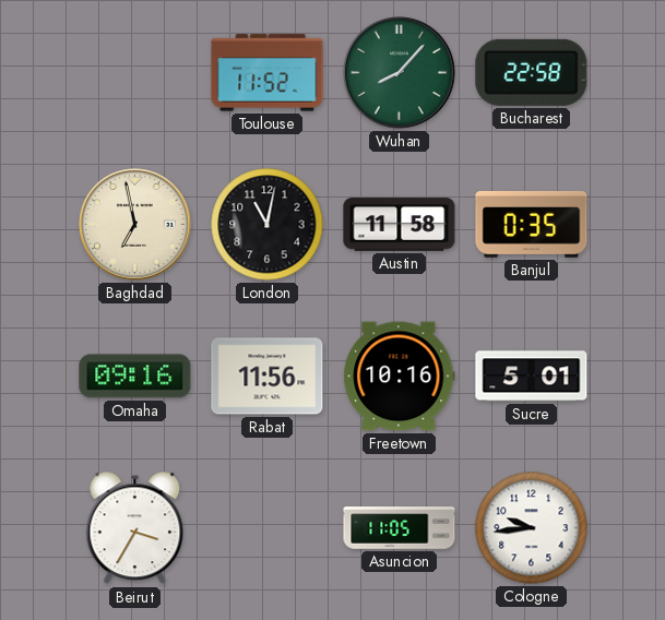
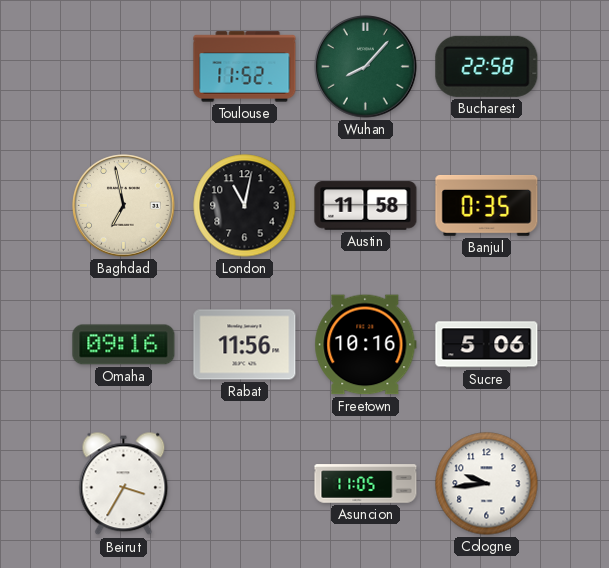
Sucre: 5:01 -> 5:06
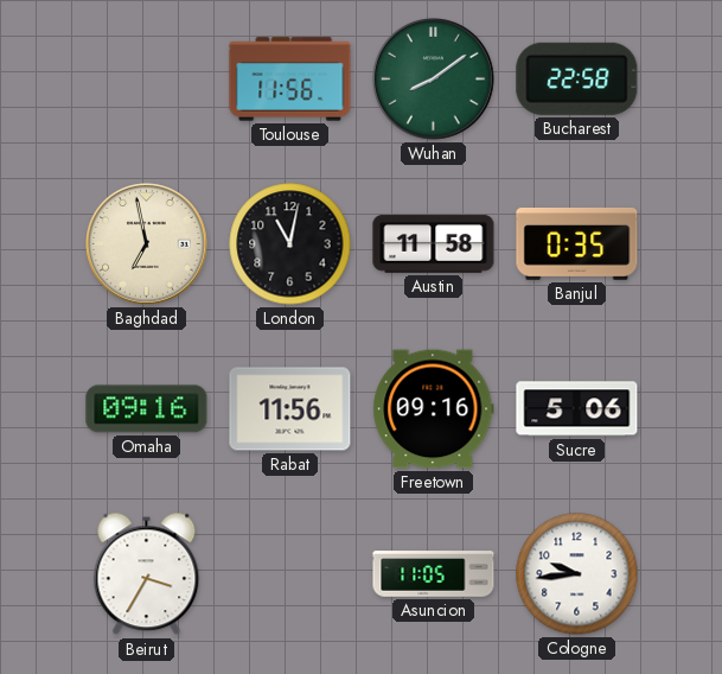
Toulouse: 11:52 -> 11:56
Wuhan: 8:07 -> 8:09
Freetown: 10:16 -> 09:16
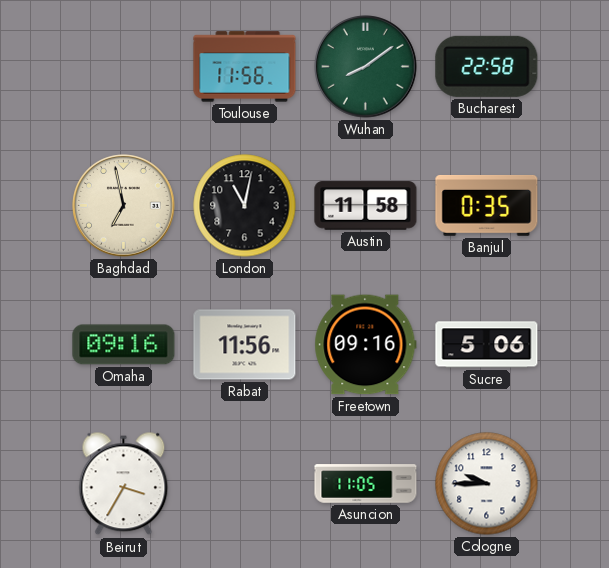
Cologne: 9:44 -> 9:45
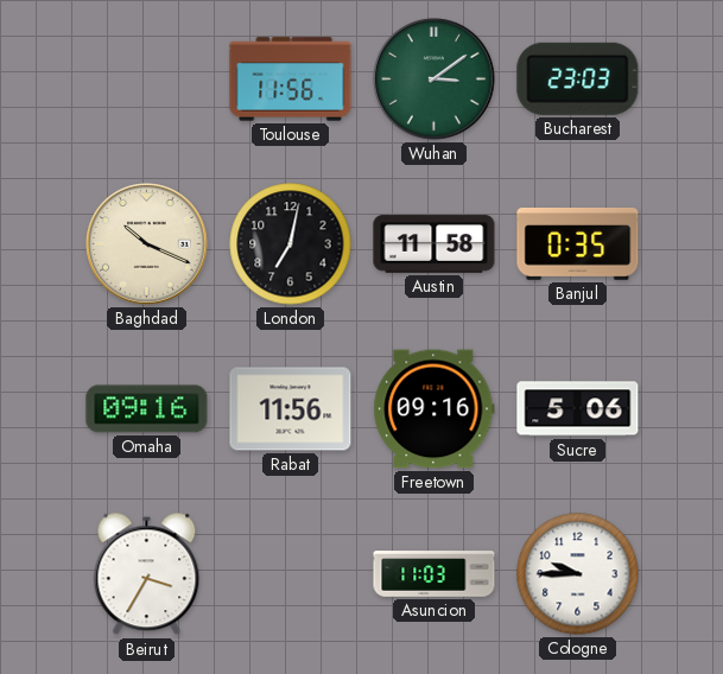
Wuhan: 8:09 -> 3:09
Bucharest: 22:58 -> 23:03
Baghdad: 6:58 -> 10:19
London: 11:02 -> 7:02
Asuncion: 11:05 -> 11:03
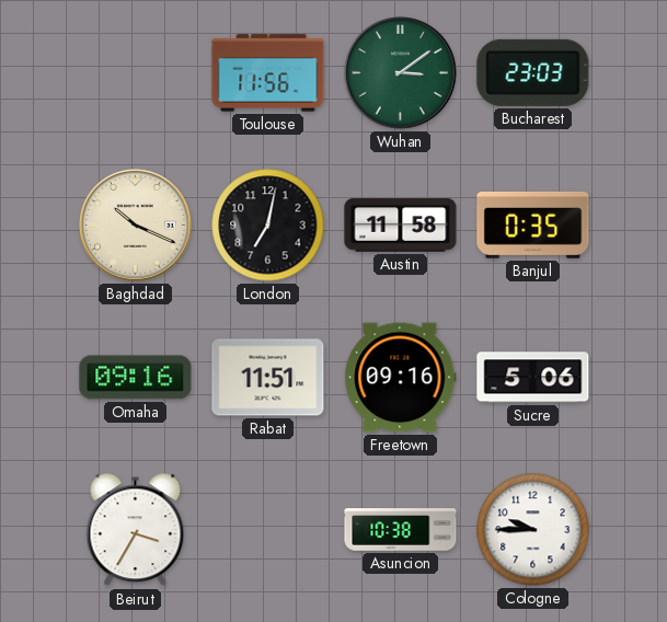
Rabat: 11:56 -> 11:51
Asuncion: 11:03 -> 10:38
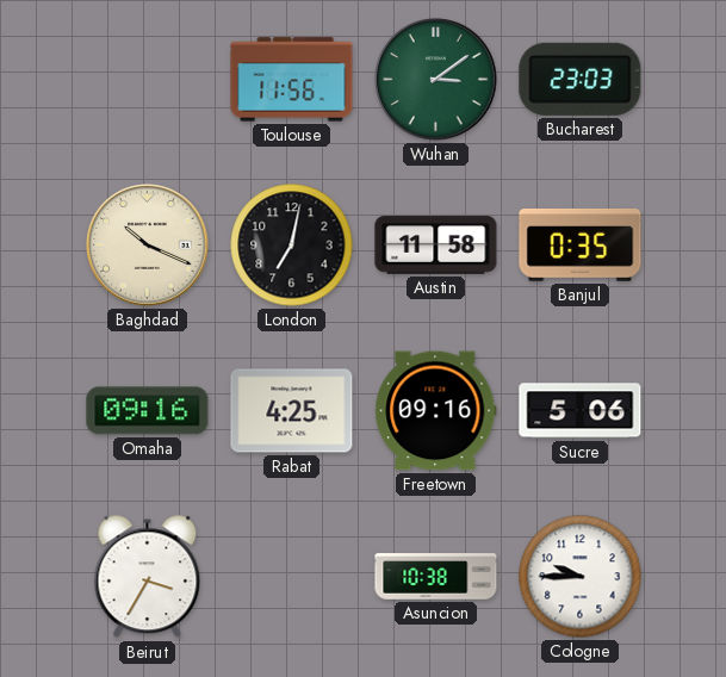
Rabat: 11:51 -> 4:25
